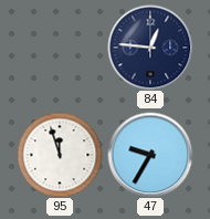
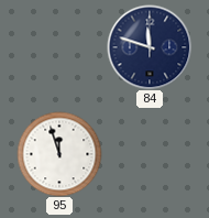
84: 12:46 -> 11:48
47: 9:35 -> none
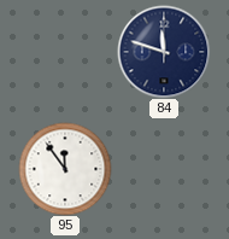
95: 11:57 -> 11:54
